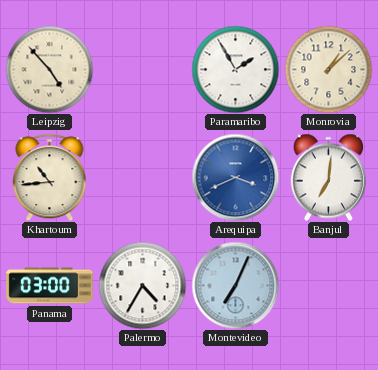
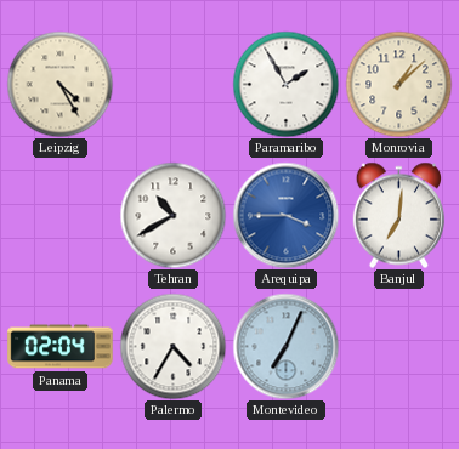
Leipzig: 4:53 -> 4:25
Khartoum: 10:44 -> none
Tehran: none -> 10:40
Arequipa: 3:41 -> 3:45
Panama: 03:00 -> 02:04
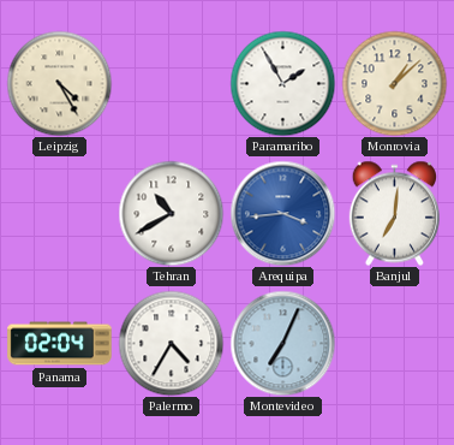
Arequipa: 3:45 -> 3:44
